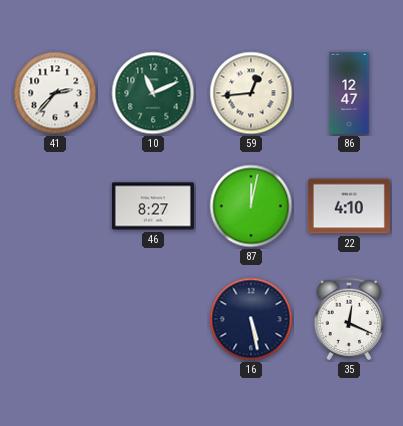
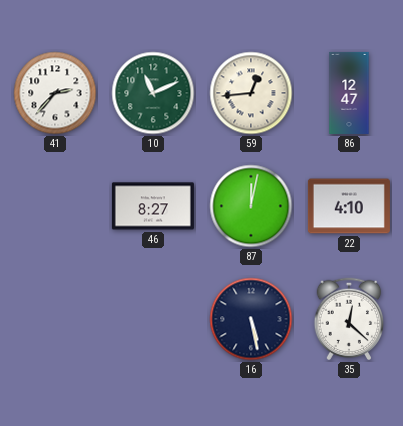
35: 12:19 -> 12:22
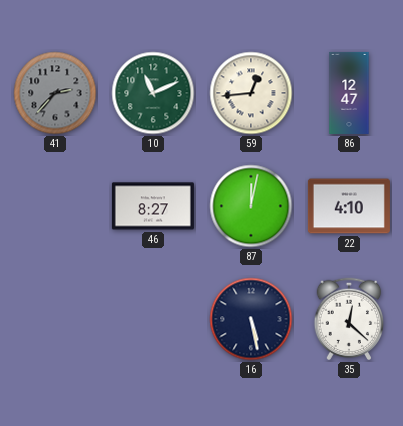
41 dial: white -> grey
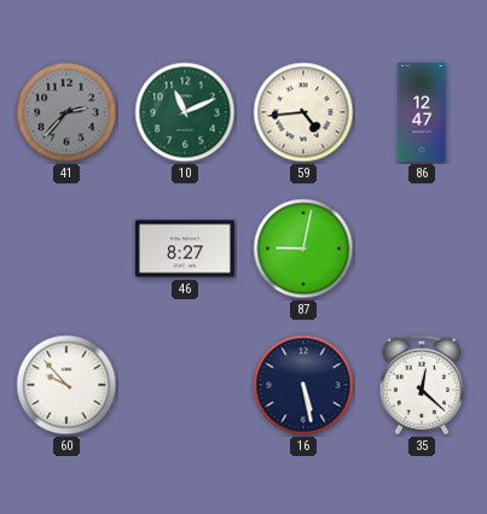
59: 12:44 -> 4:44
87: 12:02 -> 9:02
22: 4:10 -> none
60: none -> 9:53
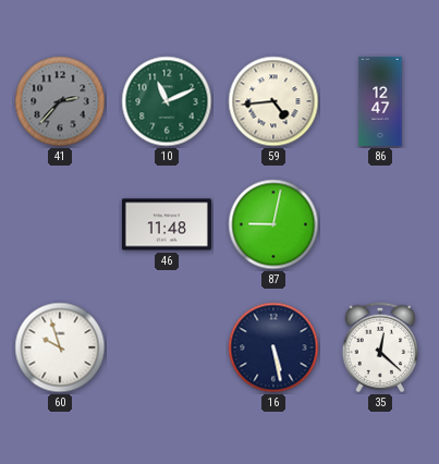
46: 8:27 -> 11:48
60: 9:53 -> 9:57
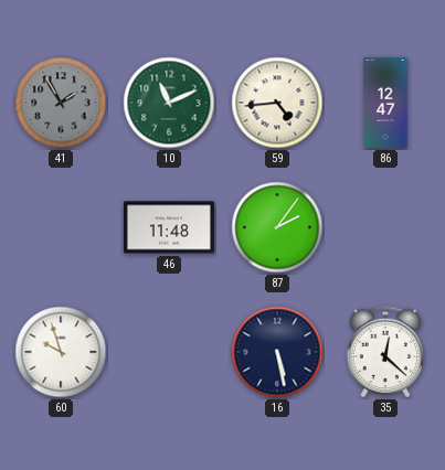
41: 2:37 -> 1:55
87: 9:02 -> 2:06
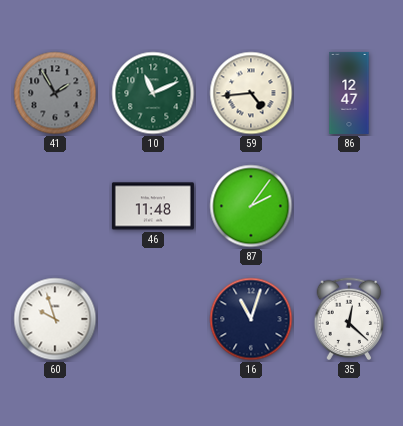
16: 5:28 -> 11:03
